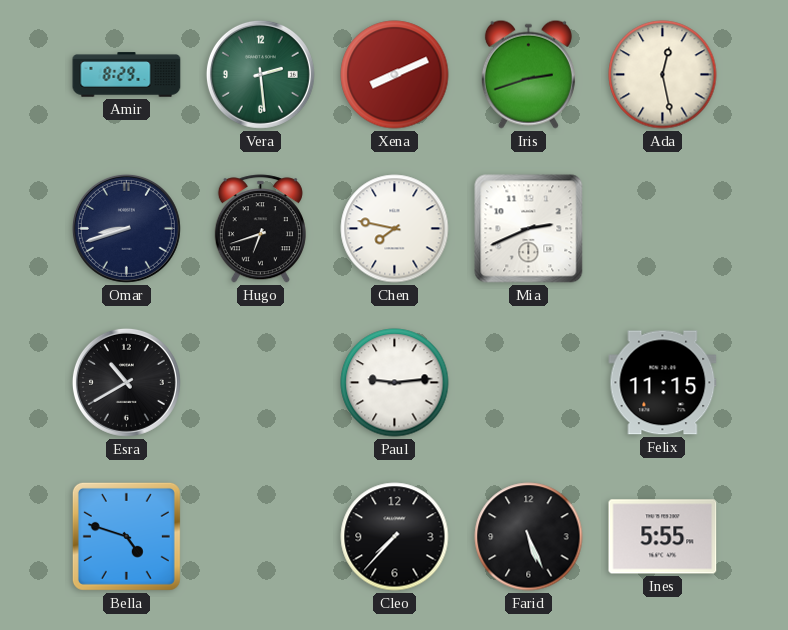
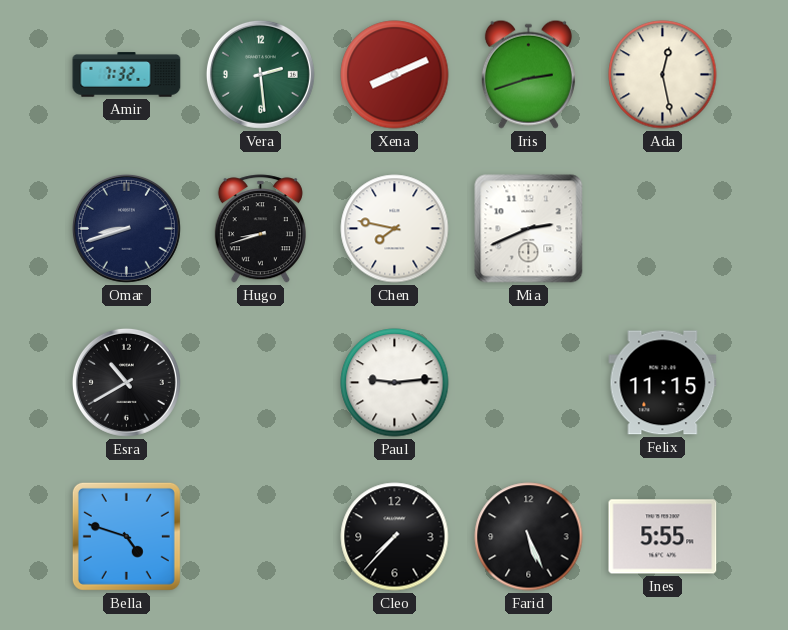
Amir: 8:29 -> 7:32
Hugo: 6:42 -> 8:42
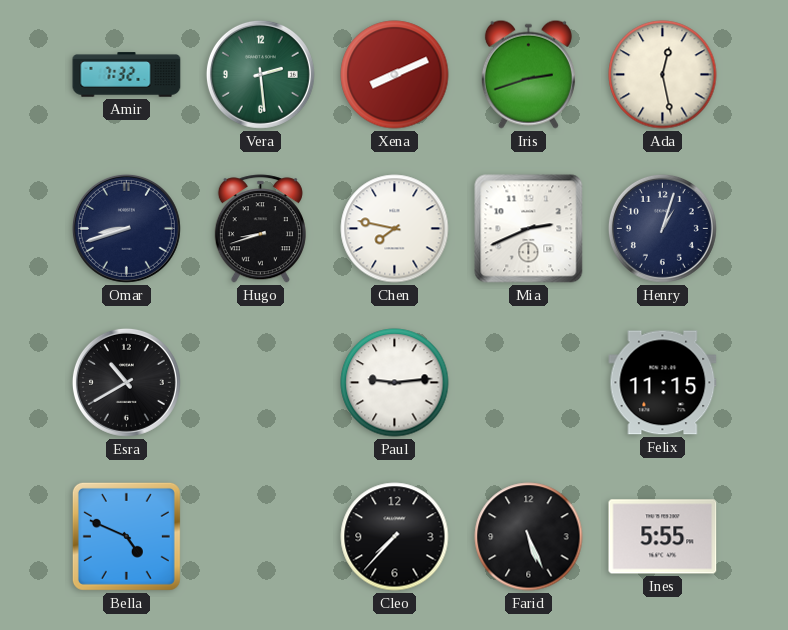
Henry: none -> 1:03
Bella: 4:48 -> 4:49
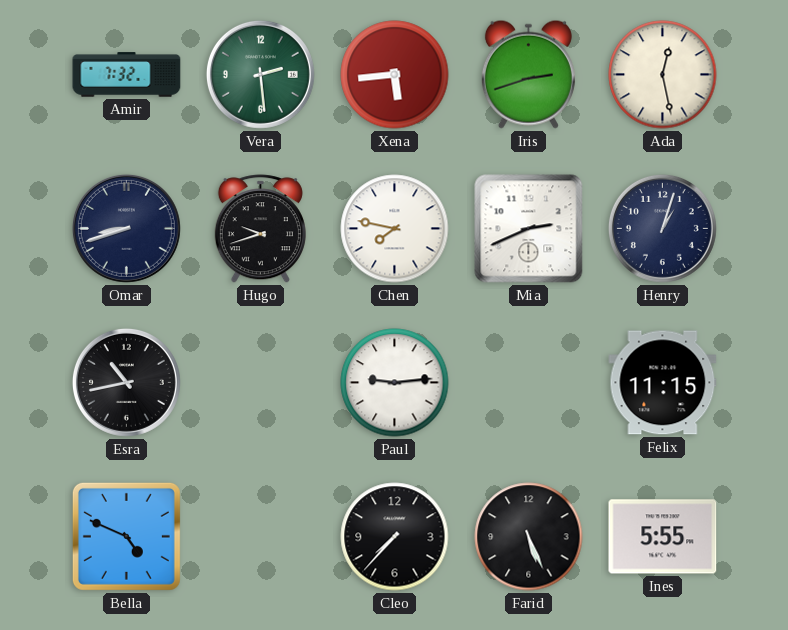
Xena: 8:11 -> 5:44
Hugo: 8:42 -> 9:42
Esra: 10:40 -> 10:43
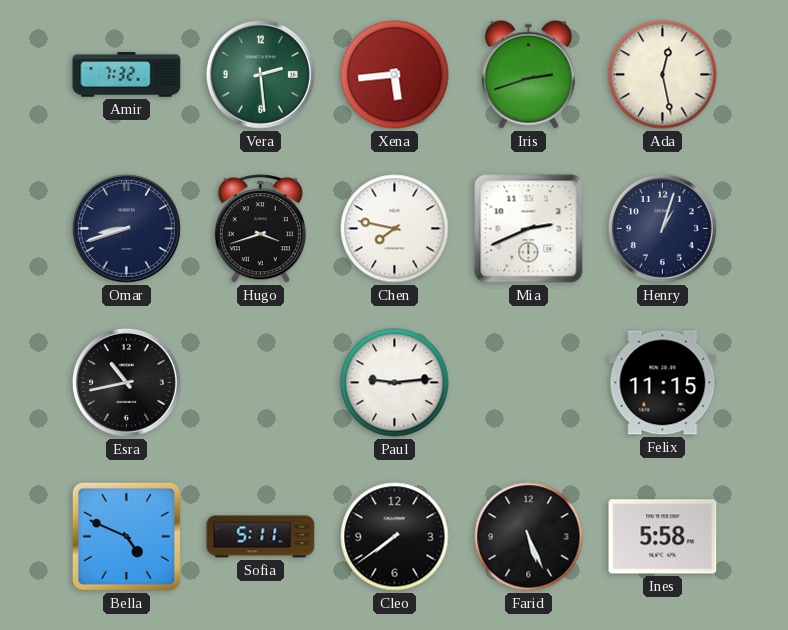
Hugo: 9:42 -> 3:42
Sofia: none -> 5:11
Cleo: 7:37 -> 7:39
Ines: 5:55 -> 5:58
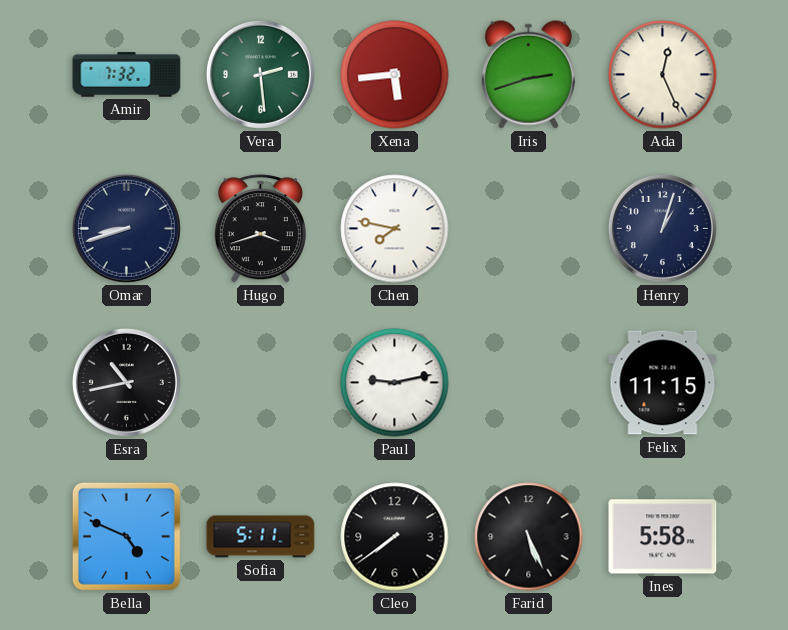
Ada: 12:28 -> 12:26
Mia: 2:41 -> none
Paul: 9:14 -> 9:13
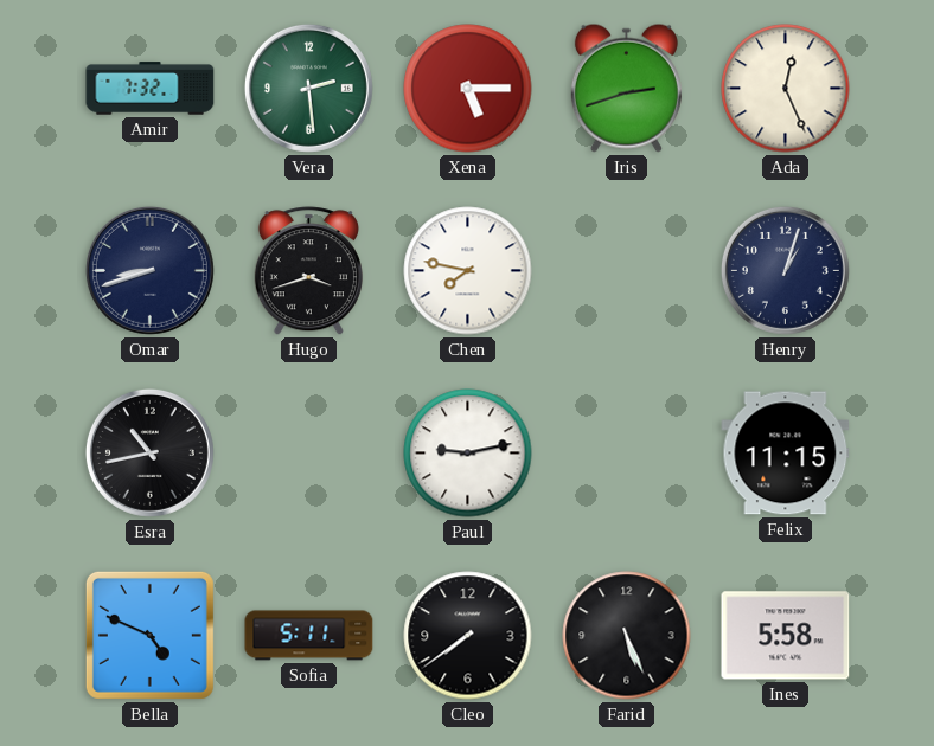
Xena: 5:44 -> 5:15
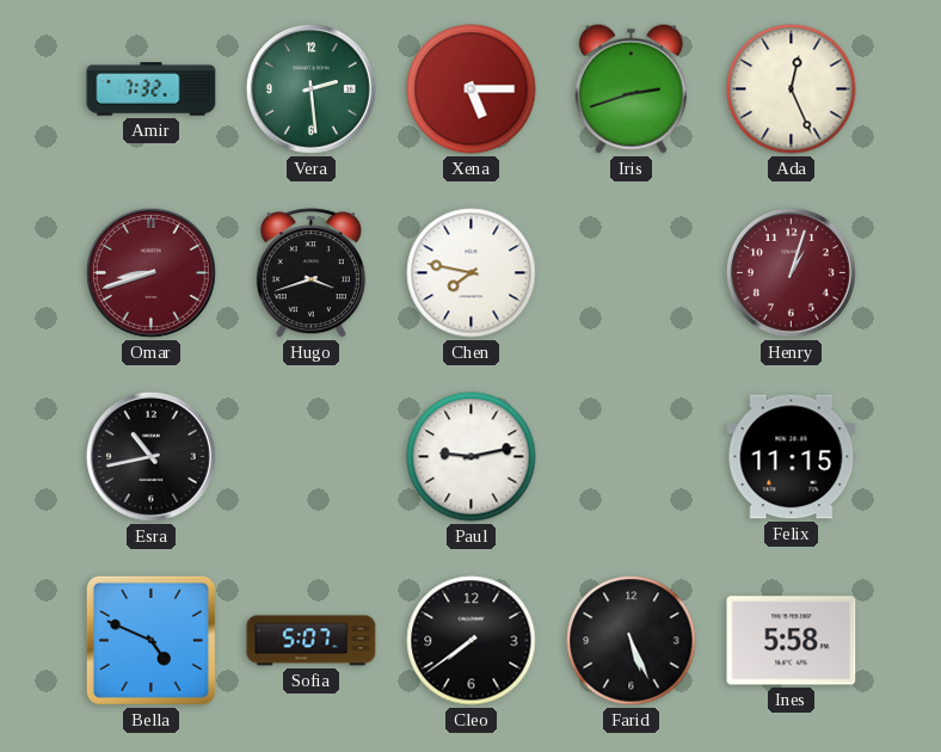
Omar dial: navy -> burgundy
Henry dial: navy -> burgundy
Sofia: 5:11 -> 5:07
